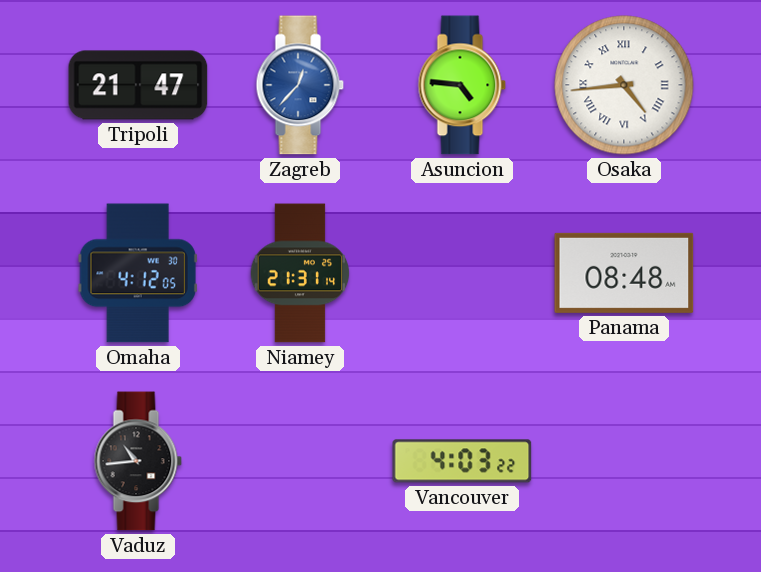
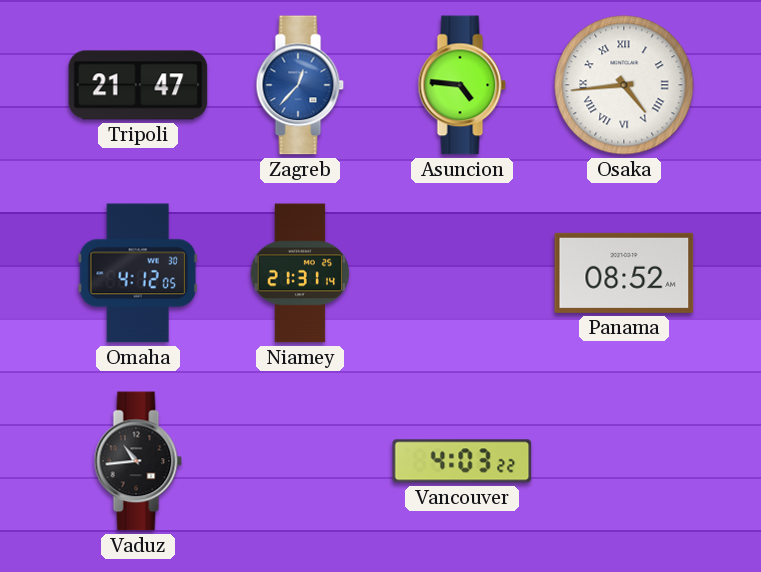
Panama: 08:48 -> 08:52
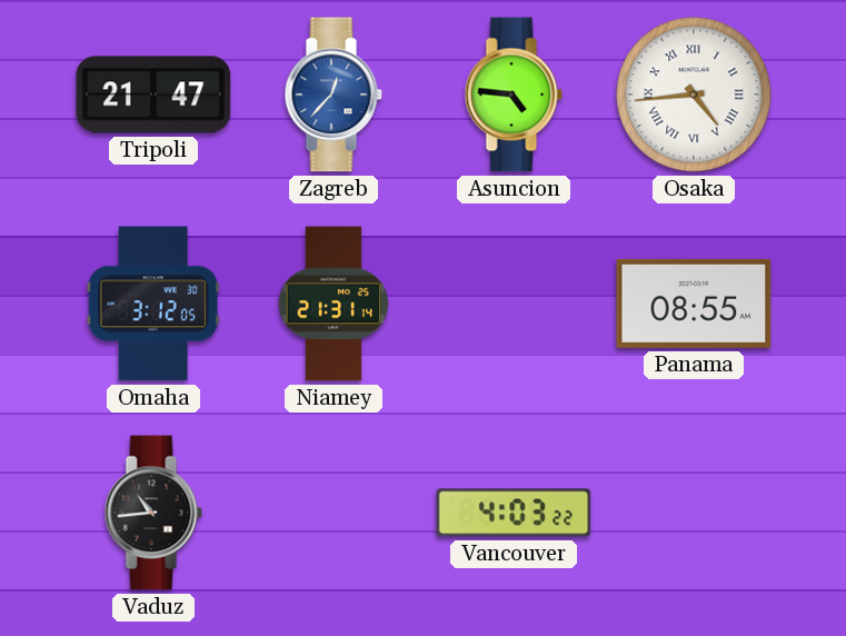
Omaha: 4:12 -> 3:12
Panama: 08:52 -> 08:55
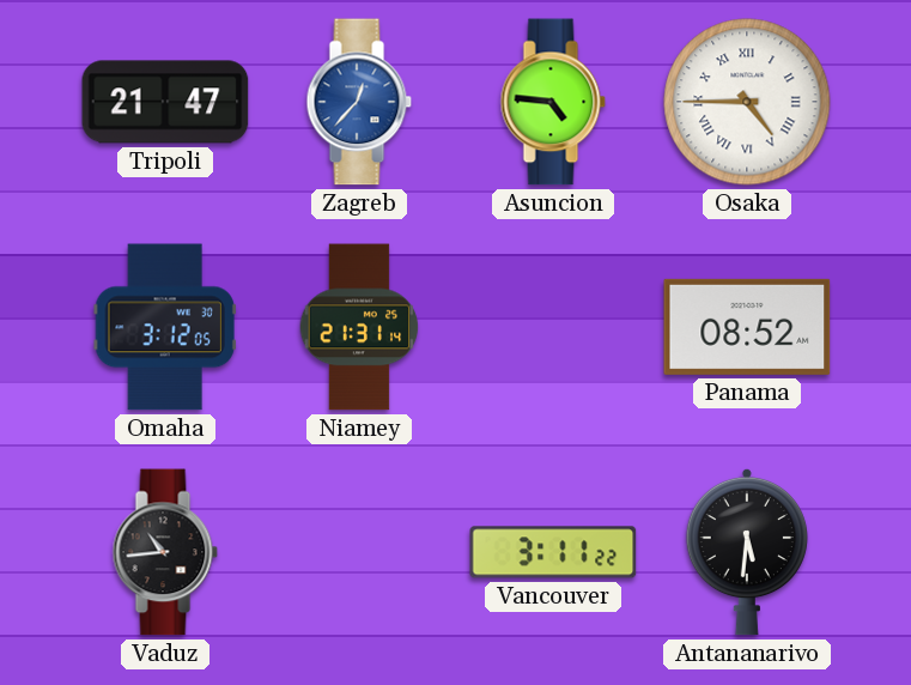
Osaka: 4:44 -> 4:45
Panama: 08:55 -> 08:52
Vancouver: 4:03 -> 3:11
Antananarivo: none -> 5:31
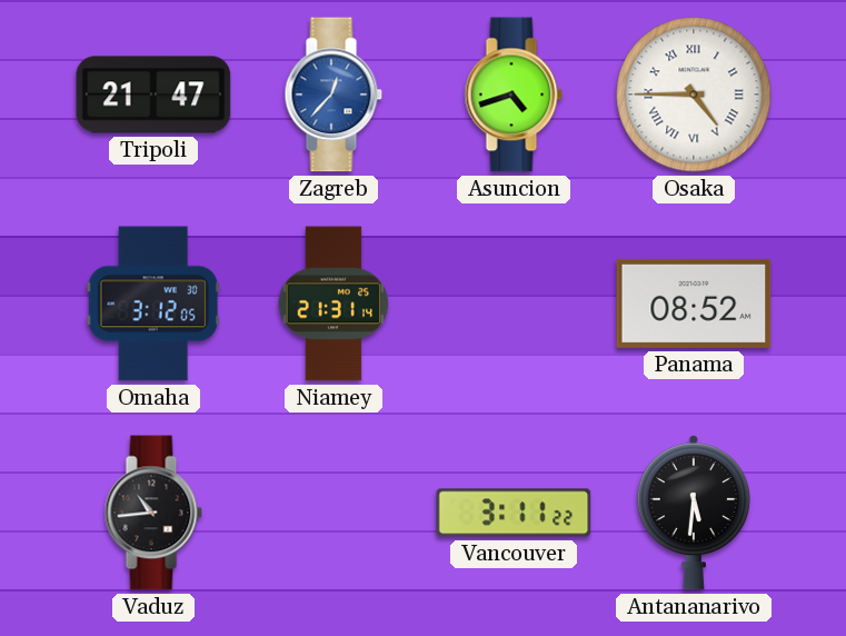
Asuncion: 4:46 -> 4:42
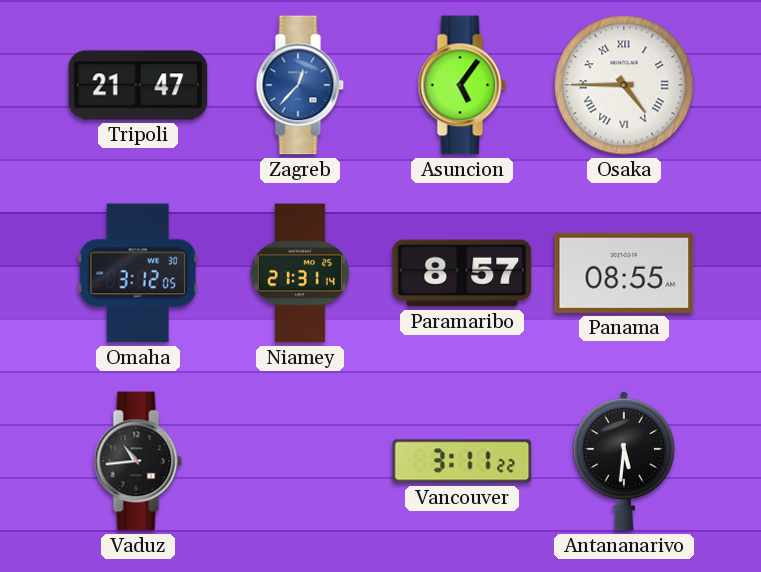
Asuncion: 4:42 -> 5:06
Paramaribo: none -> 8:57
Panama: 08:52 -> 08:55
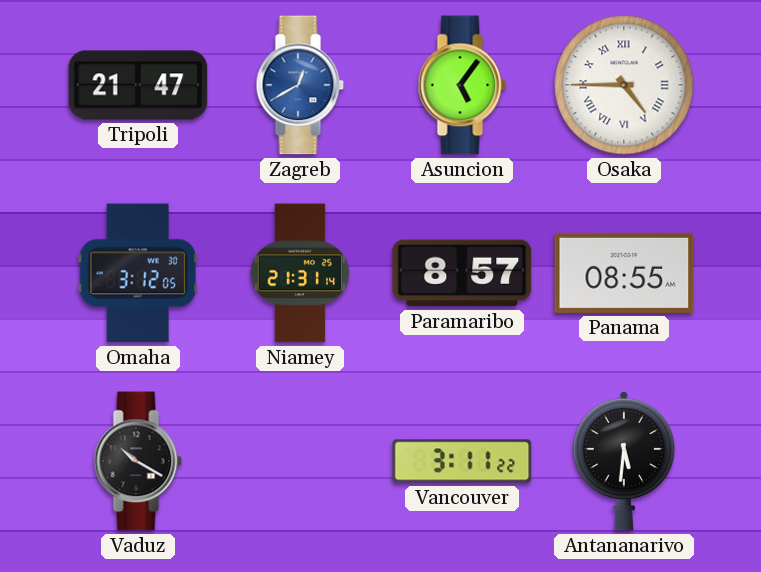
Zagreb: 12:37 -> 12:40
Vaduz: 10:44 -> 10:20
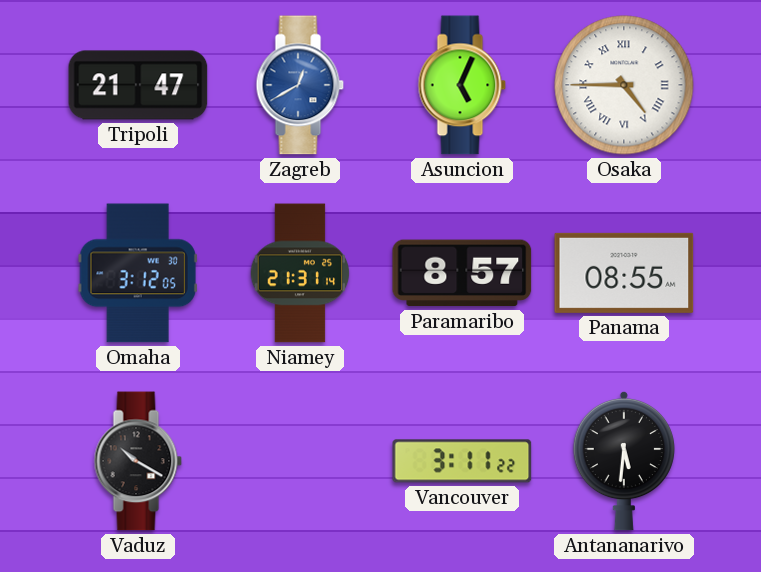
Asuncion: 5:06 -> 5:04
